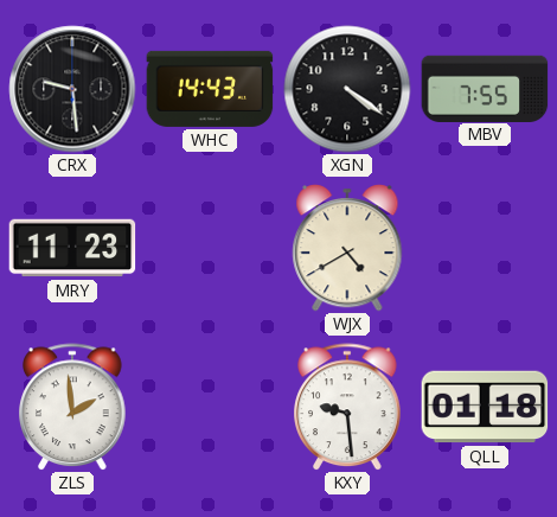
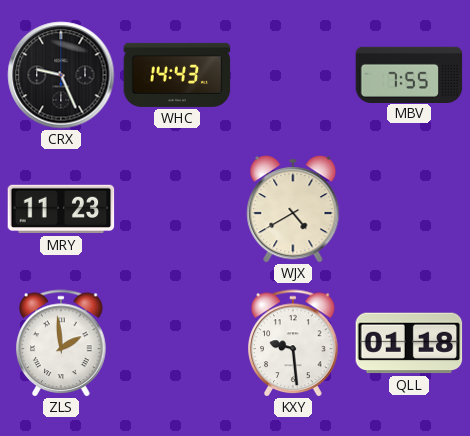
CRX: 9:29 -> 9:26
XGN: 4:21 -> none
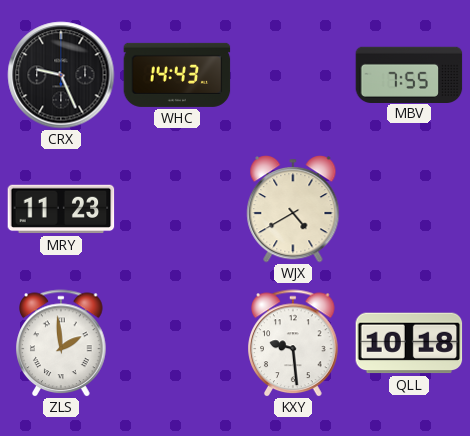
QLL: 01:18 -> 10:18
